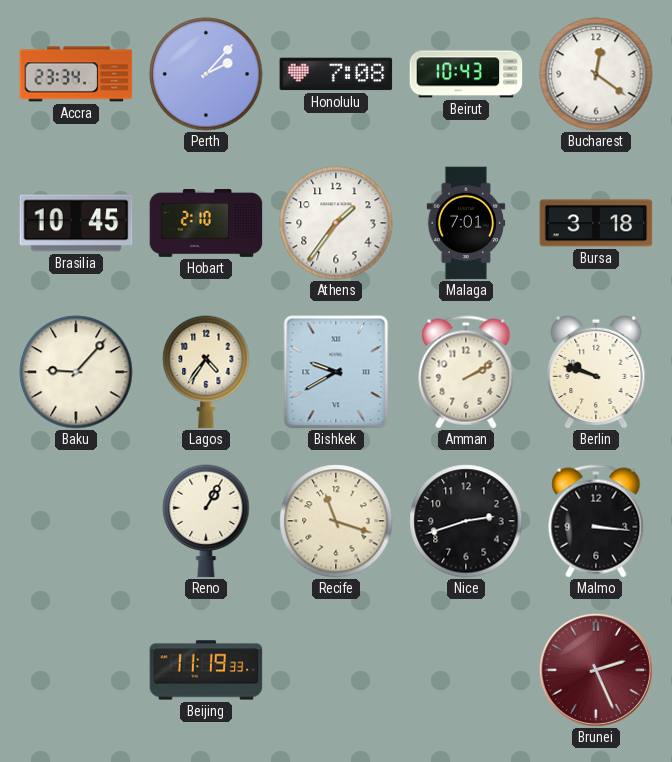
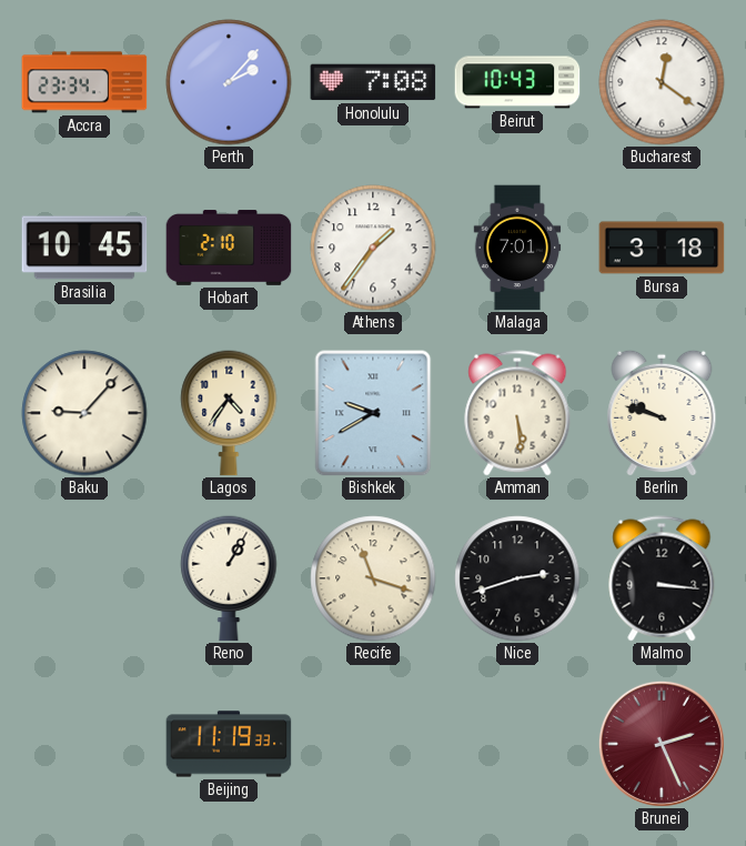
Amman: 2:10 -> 5:29
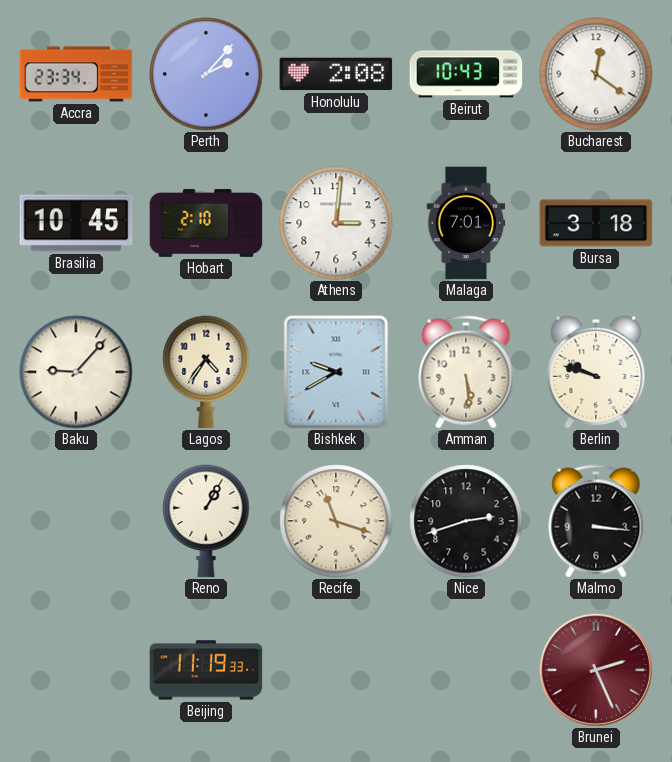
Honolulu: 7:08 -> 2:08
Athens: 1:36 -> 3:01
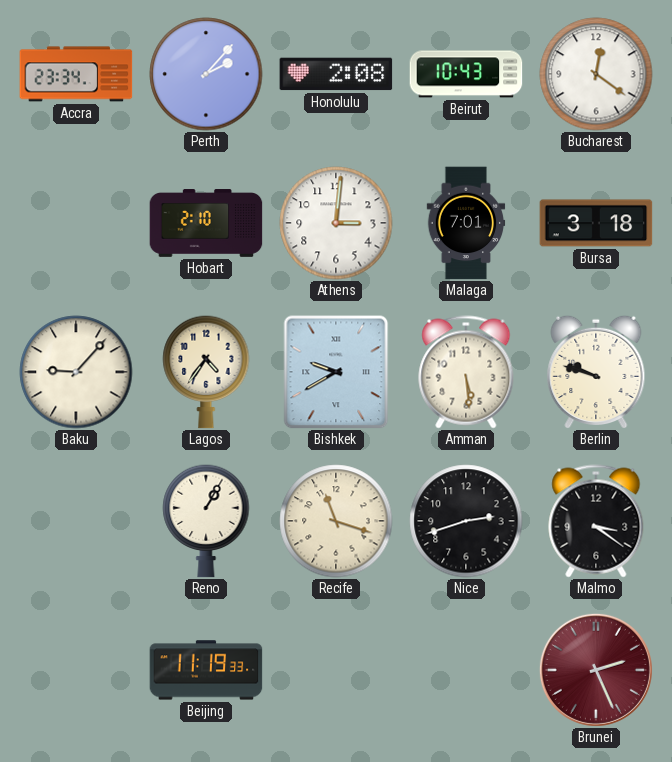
Brasilia: 10:45 -> none
Malmo: 3:16 -> 3:21
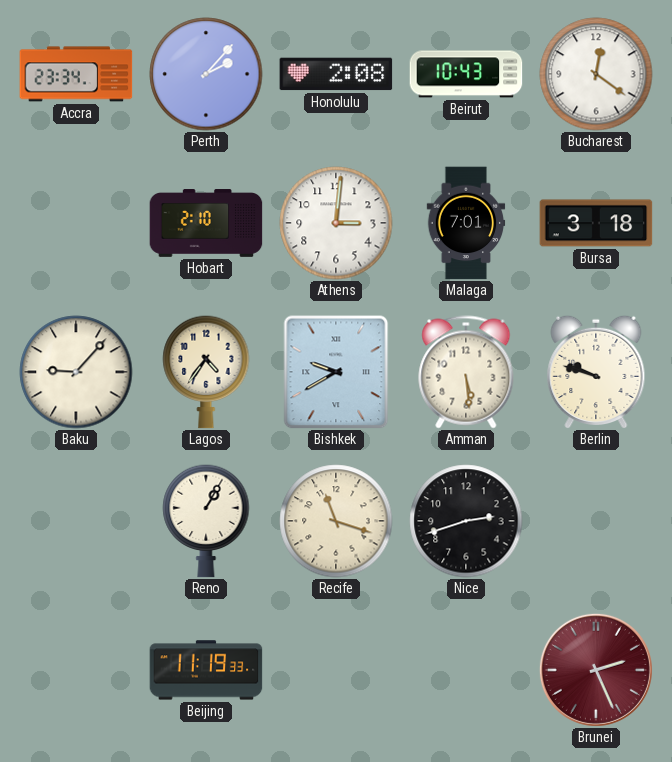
Malmo: 3:21 -> none
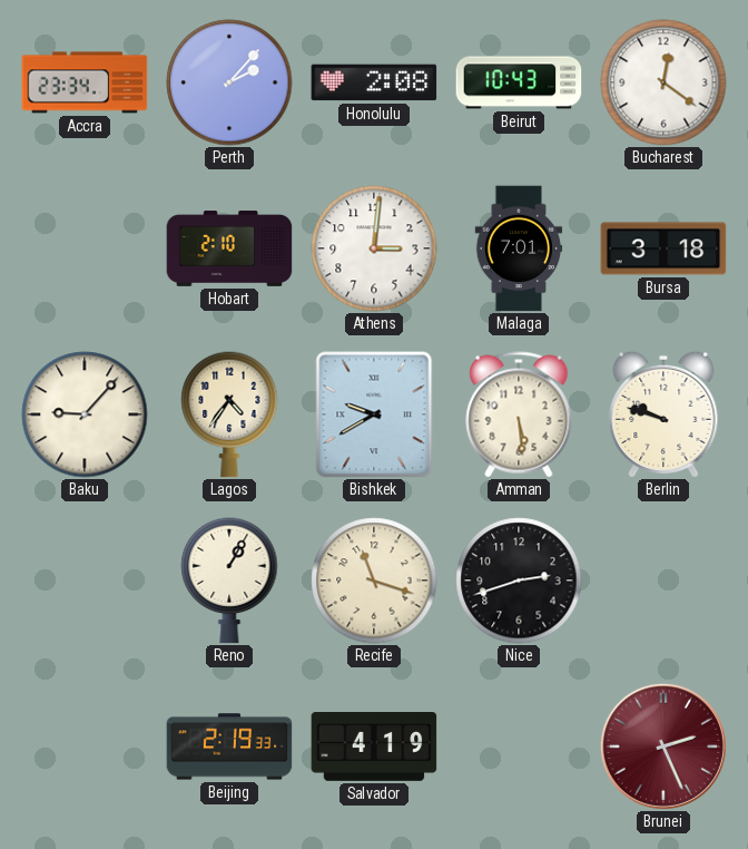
Beijing: 11:19 -> 2:19
Salvador: none -> 4:19
